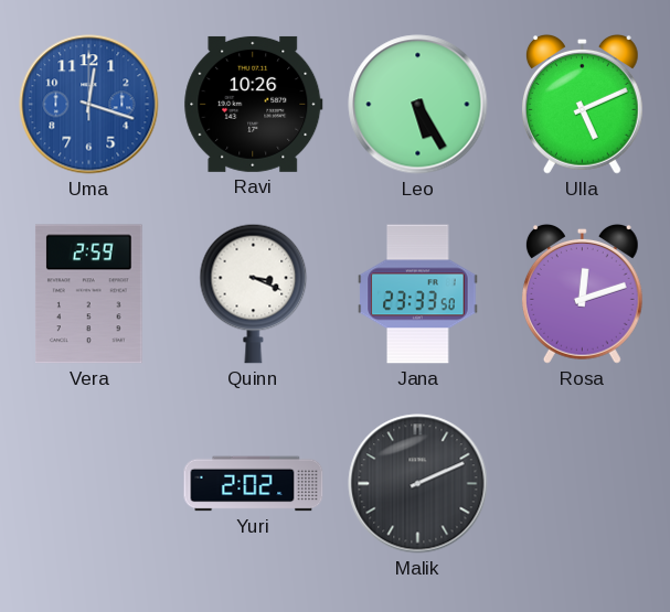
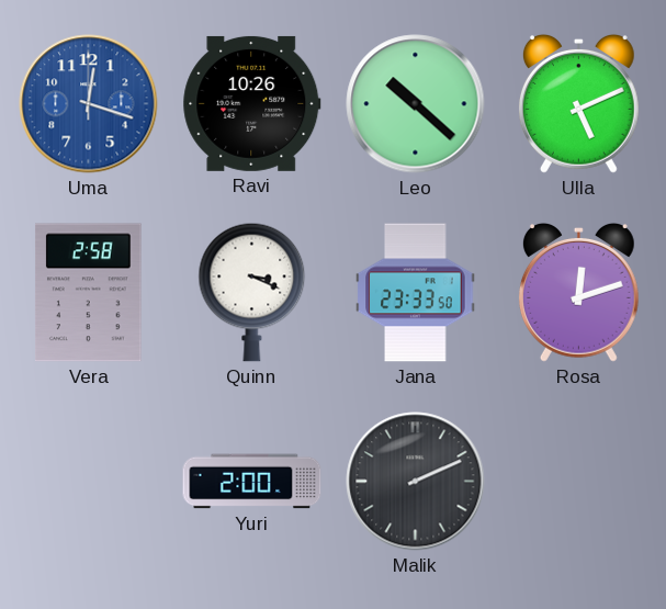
Leo: 5:25 -> 10:22
Vera: 2:59 -> 2:58
Yuri: 2:02 -> 2:00
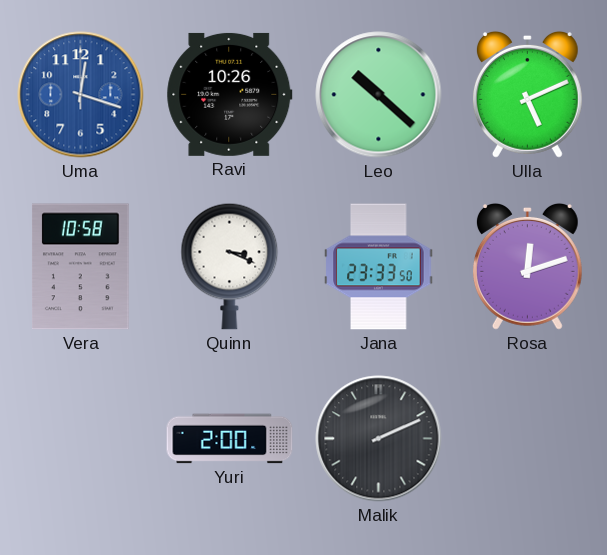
Vera: 2:58 -> 10:58
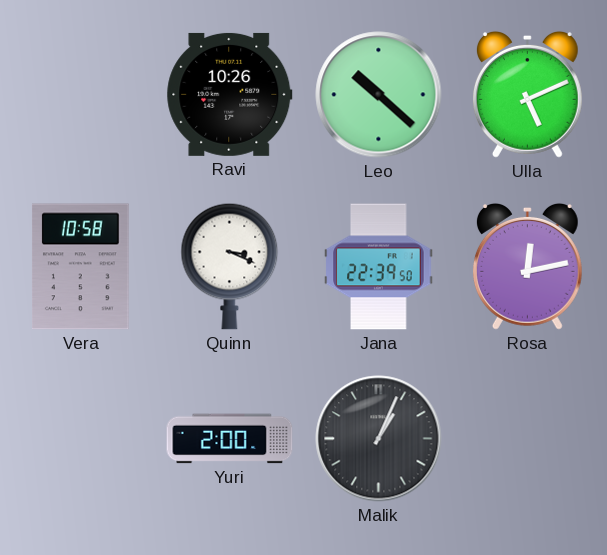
Uma: 12:18 -> none
Jana: 23:33 -> 22:39
Rosa: 12:12 -> 12:13
Malik: 2:11 -> 1:04
